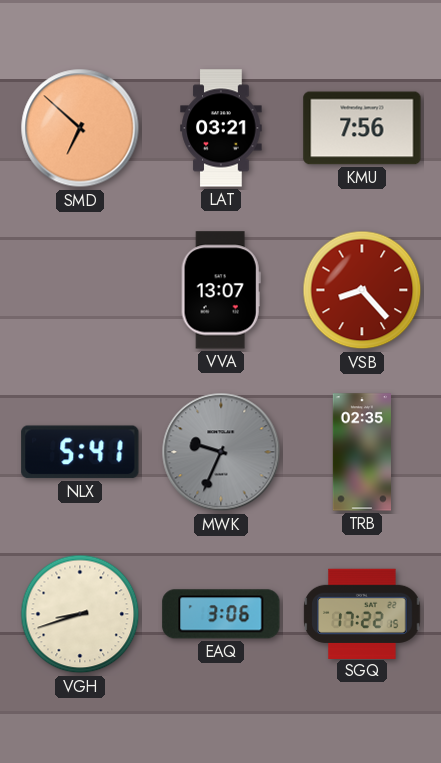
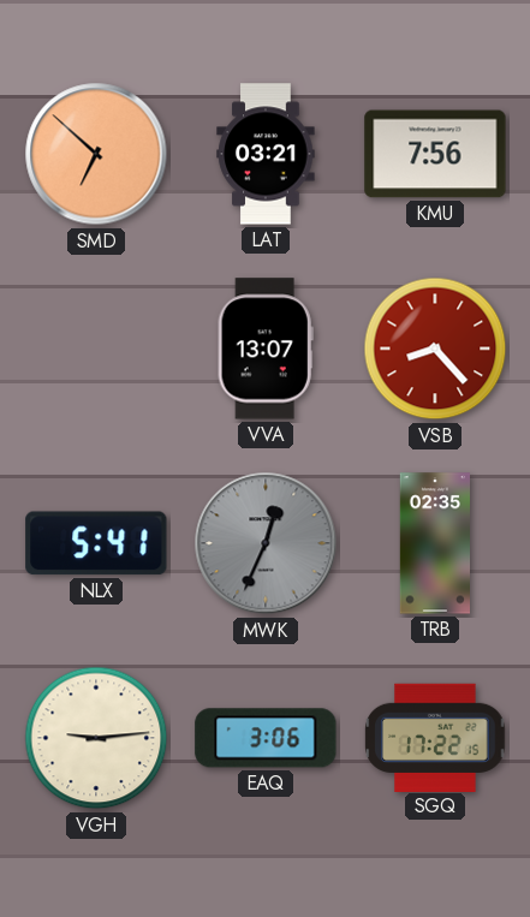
MWK: 9:34 -> 12:34
VGH: 8:42 -> 9:14
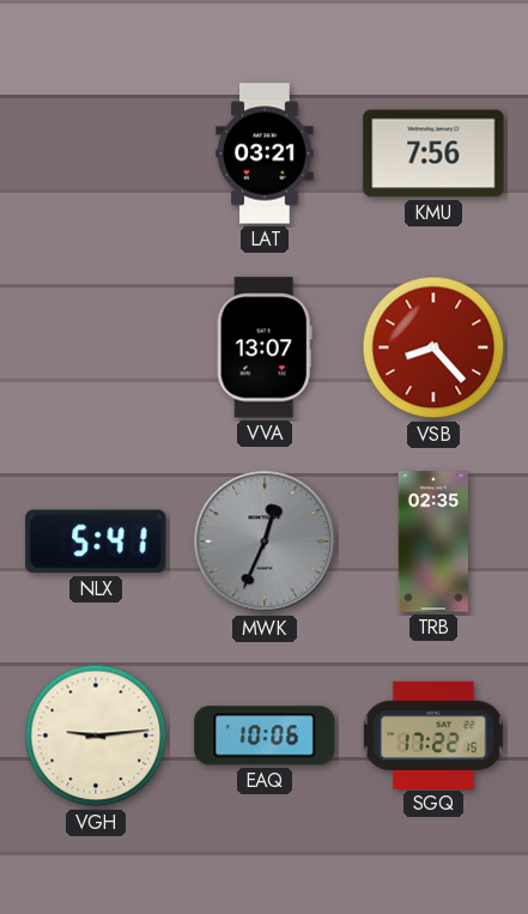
SMD: 6:52 -> none
EAQ: 3:06 -> 10:06
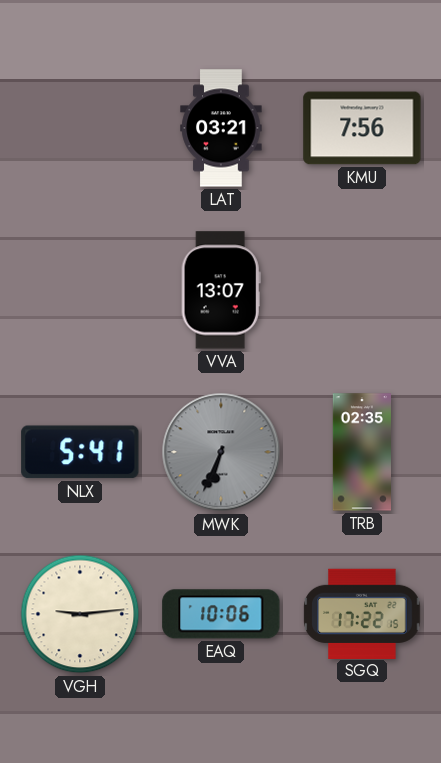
VSB: 8:23 -> none
MWK: 12:34 -> 6:34
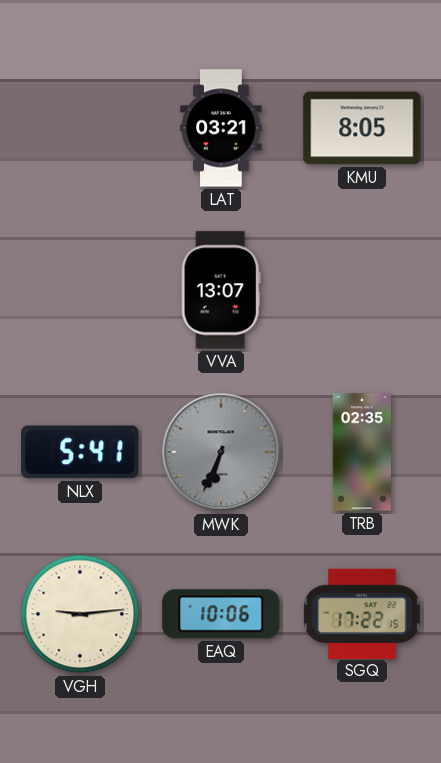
KMU: 7:56 -> 8:05
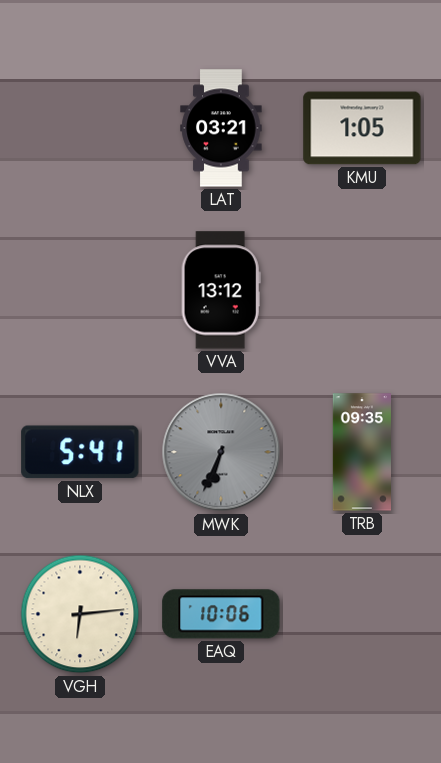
KMU: 8:05 -> 1:05
VVA: 13:07 -> 13:12
TRB: 02:35 -> 09:35
VGH: 9:14 -> 6:14
SGQ: 17:22 -> none
